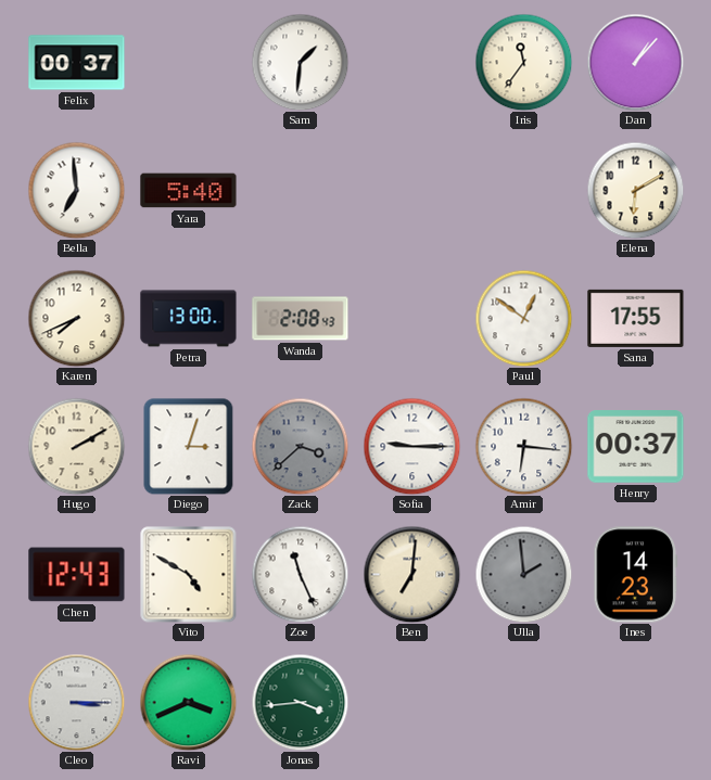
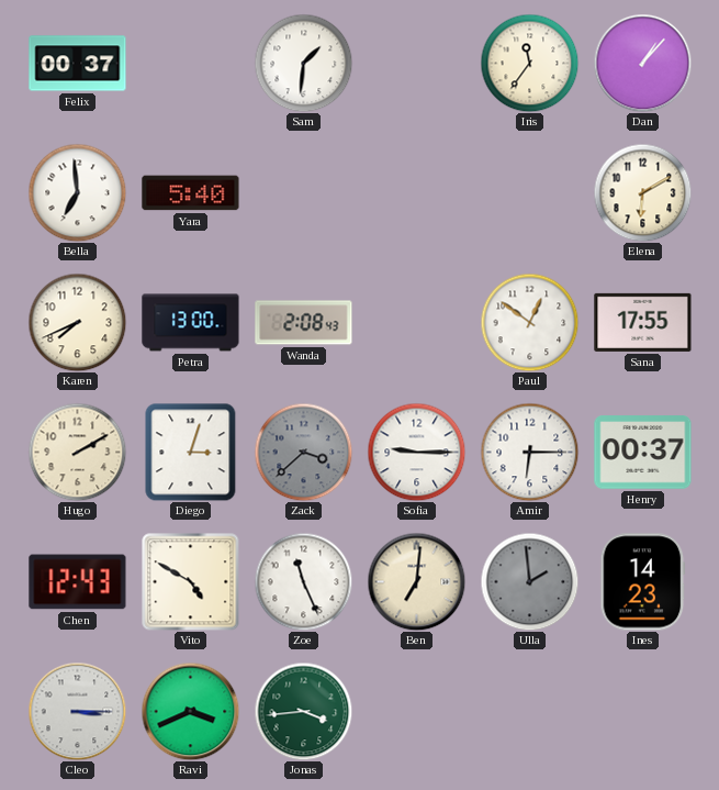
Amir: 6:16 -> 6:15
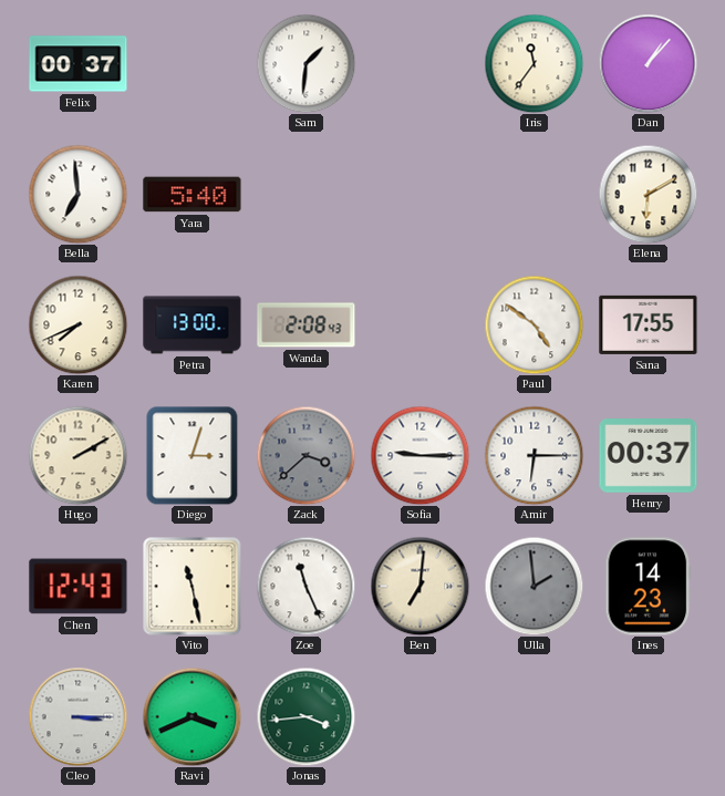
Paul: 12:51 -> 4:51
Vito: 4:50 -> 11:28
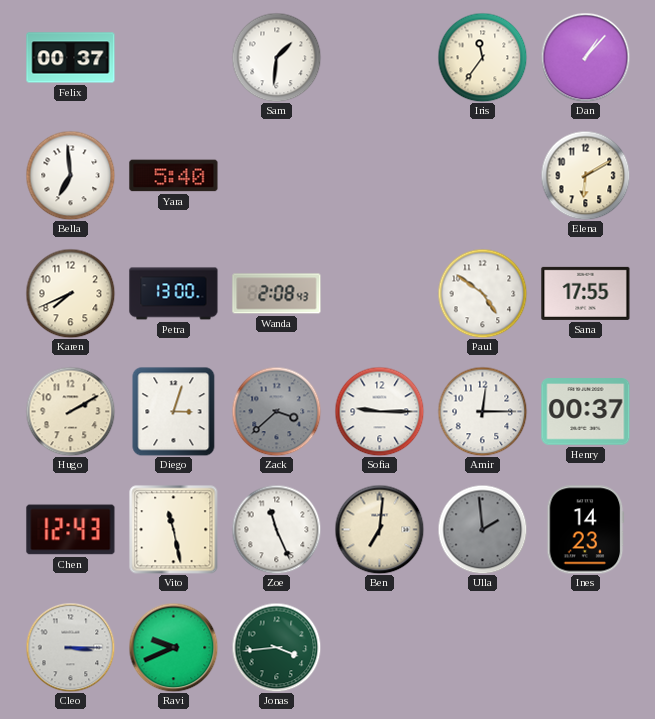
Amir: 6:15 -> 12:15
Ravi: 3:41 -> 9:41
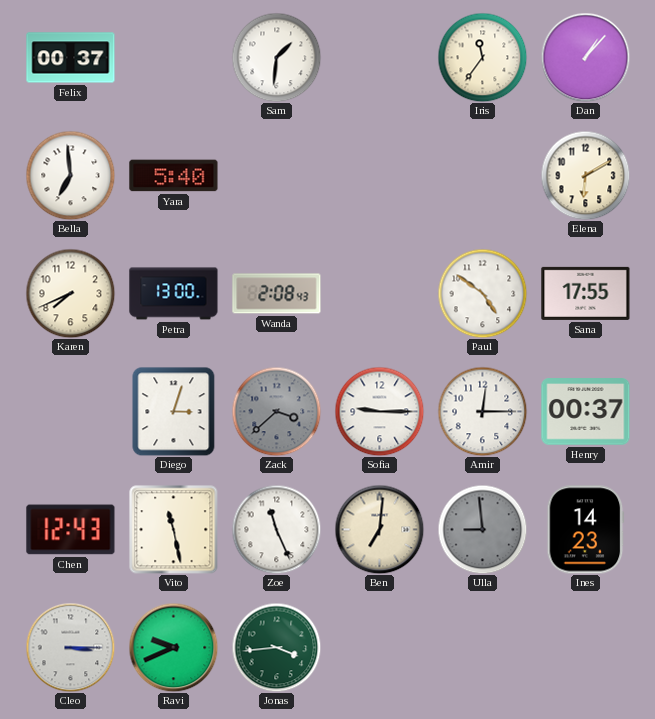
Hugo: 2:10 -> none
Ulla: 1:59 -> 8:59
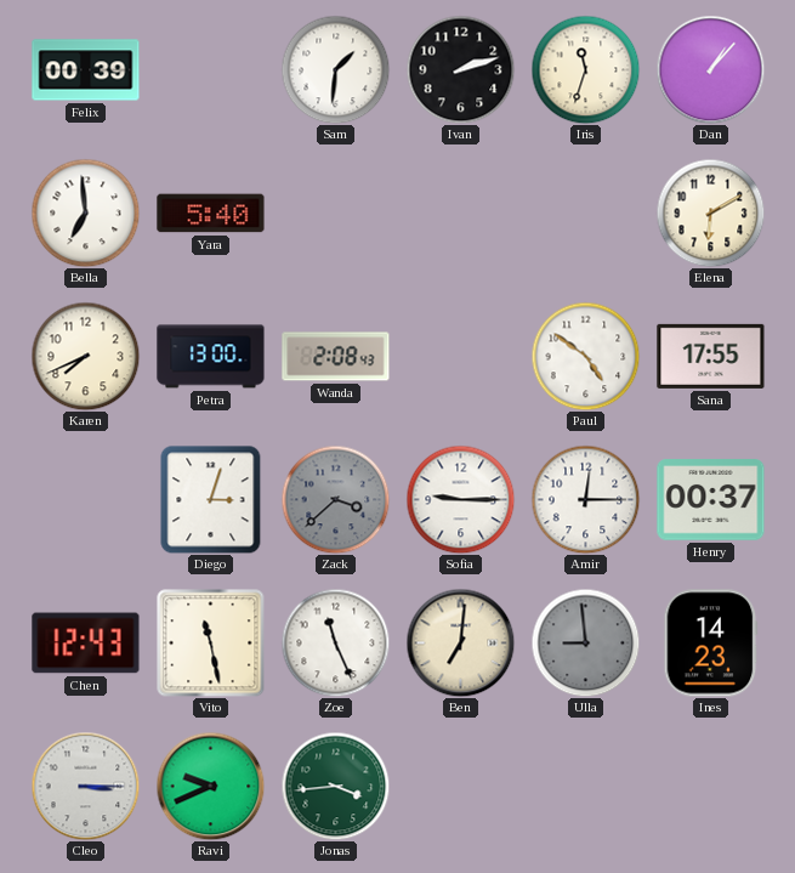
Felix: 00:37 -> 00:39
Ivan: none -> 2:12
Iris: 11:36 -> 11:33
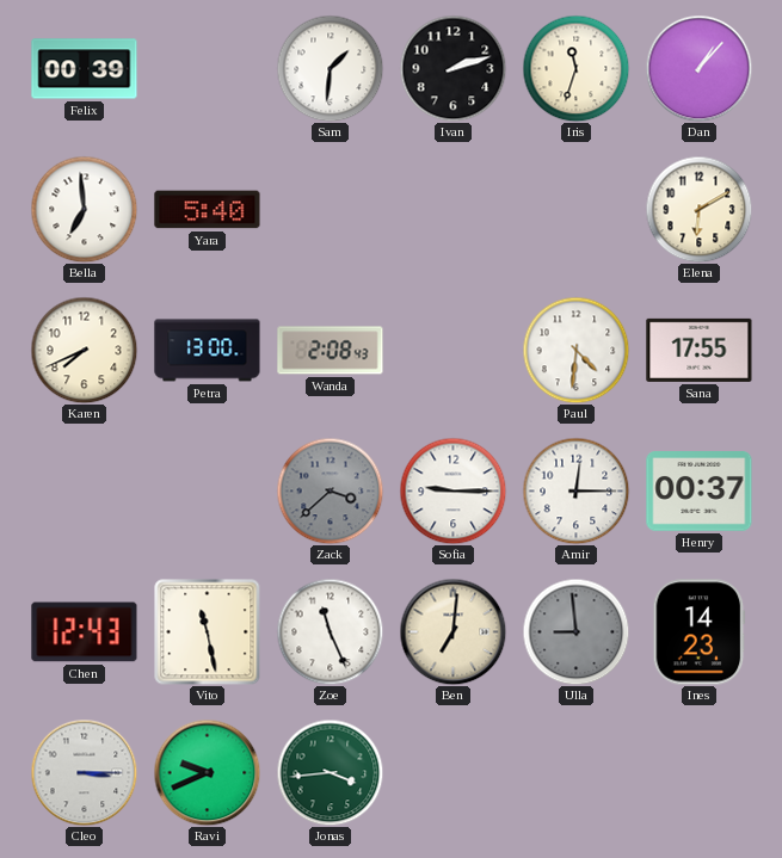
Paul: 4:51 -> 4:31
Diego: 3:03 -> none
